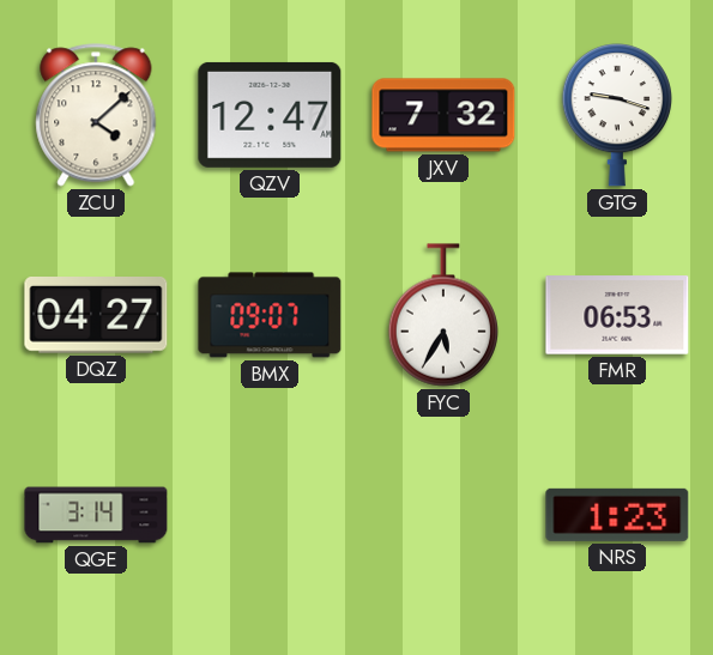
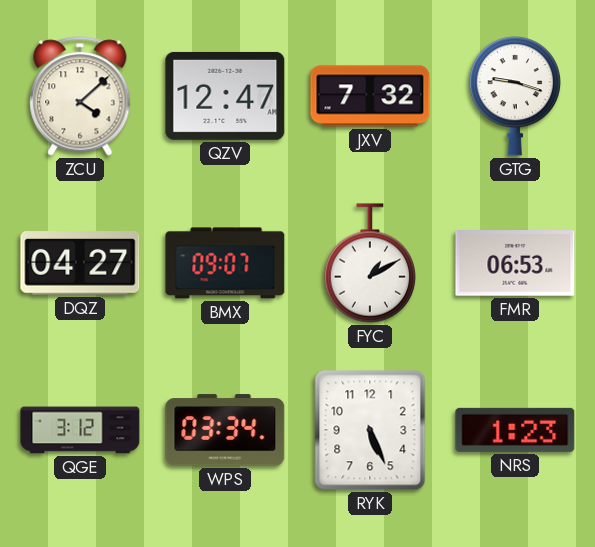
FYC: 5:35 -> 1:10
QGE: 3:14 -> 3:12
WPS: none -> 03:34
RYK: none -> 5:26
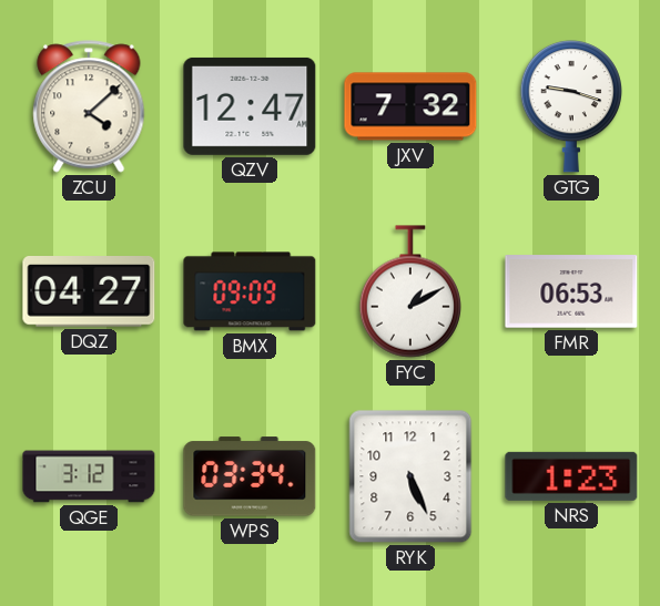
BMX: 09:07 -> 09:09
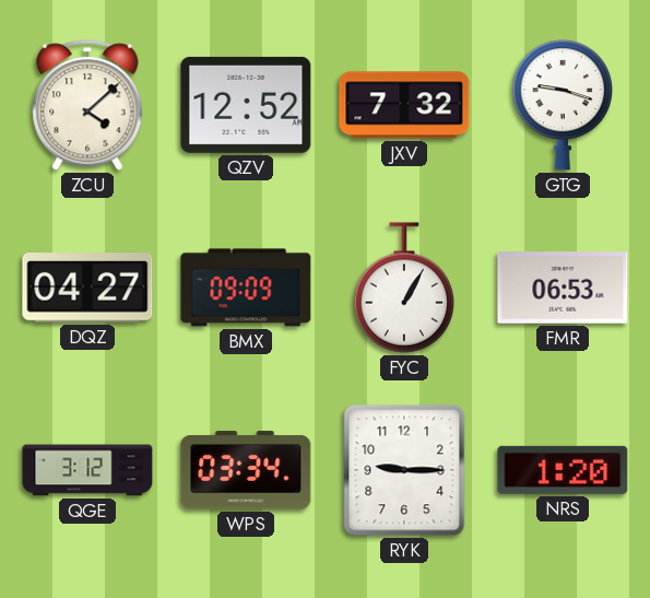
QZV: 12:47 -> 12:52
FYC: 1:10 -> 1:05
RYK: 5:26 -> 9:15
NRS: 1:23 -> 1:20
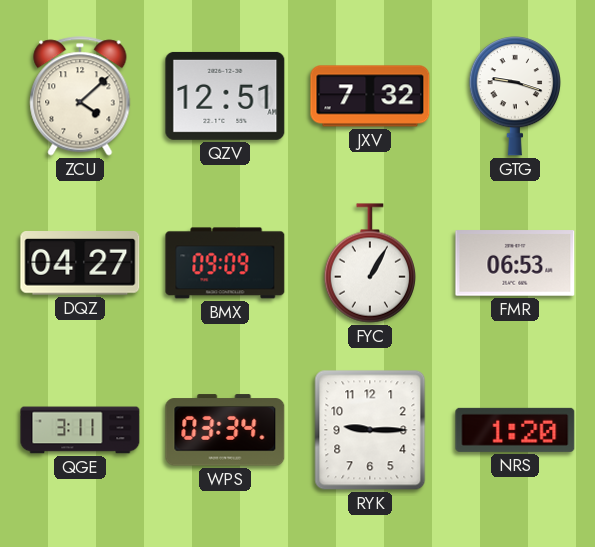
QZV: 12:52 -> 12:51
QGE: 3:12 -> 3:11
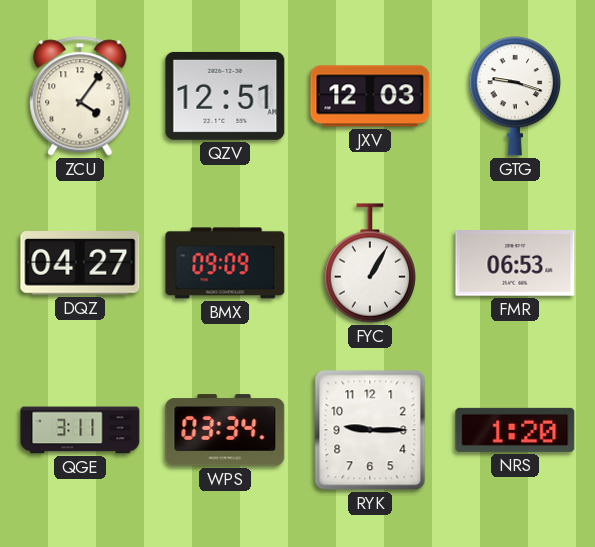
ZCU: 4:08 -> 4:06
JXV: 7:32 -> 12:03
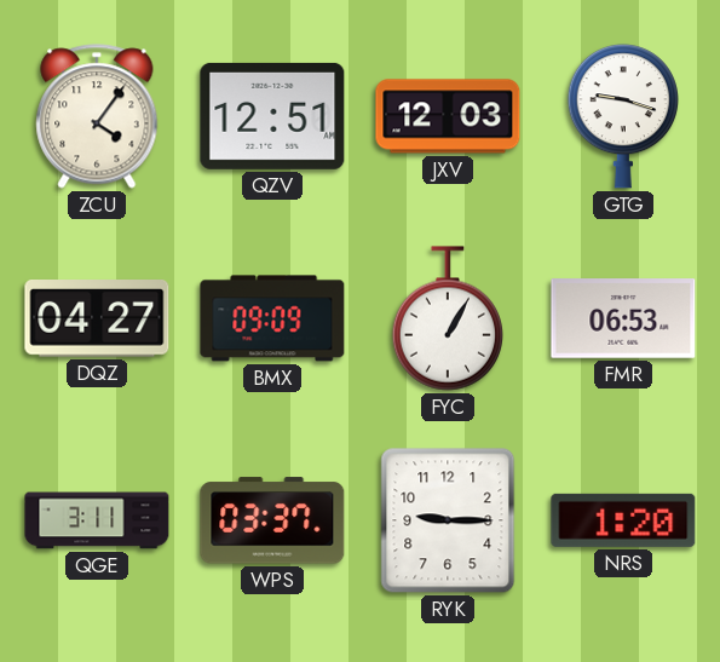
WPS: 03:34 -> 03:37
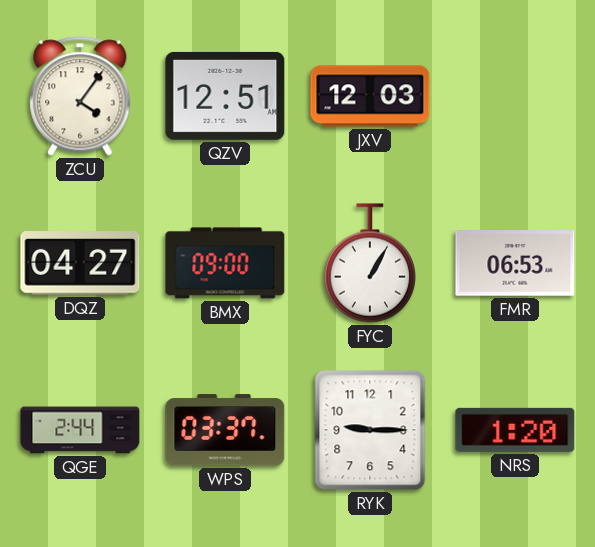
GTG: 9:18 -> none
BMX: 09:09 -> 09:00
QGE: 3:11 -> 2:44
